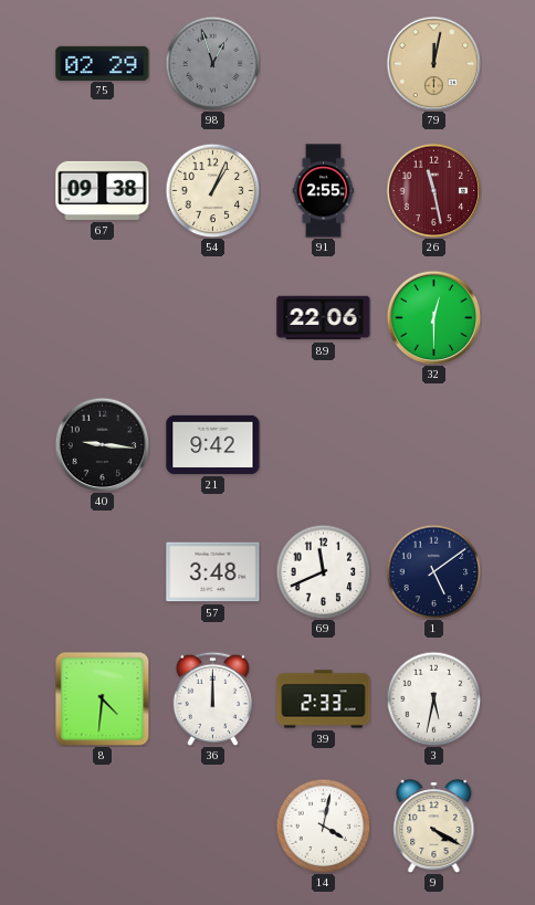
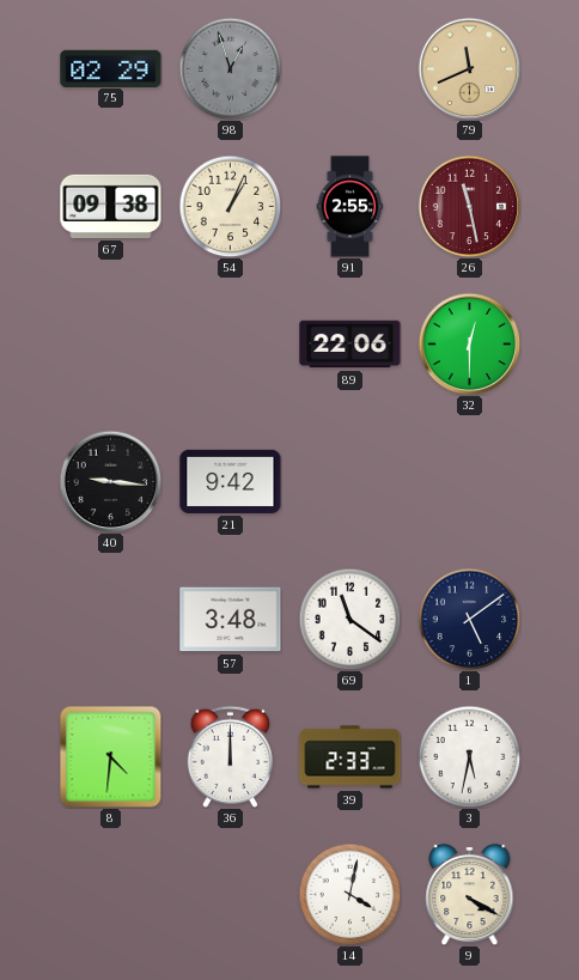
79: 12:02 -> 11:41
69: 11:41 -> 11:21
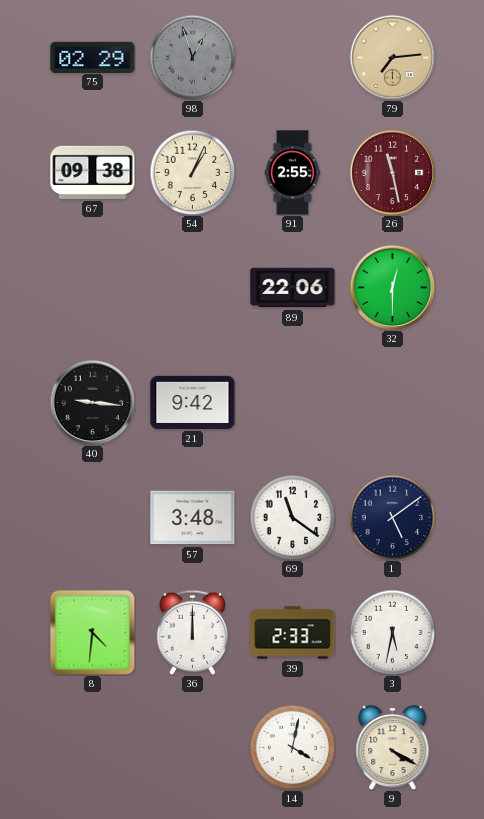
79: 11:41 -> 7:14
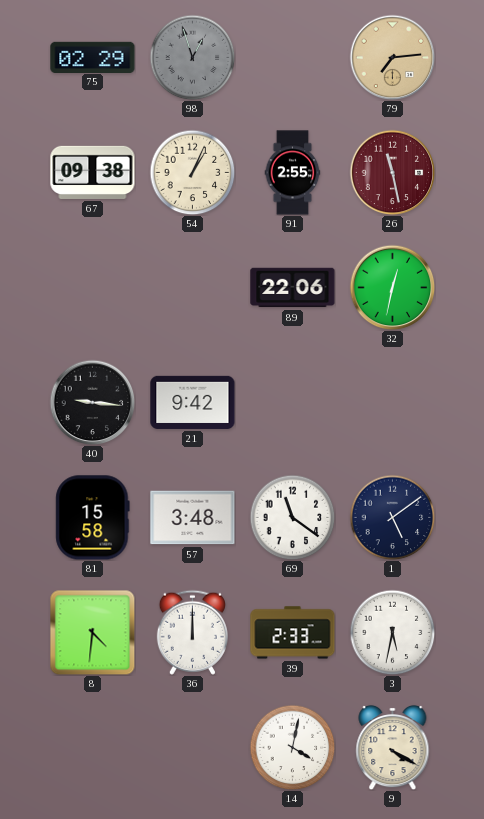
32: 12:30 -> 12:32
81: none -> 15:58
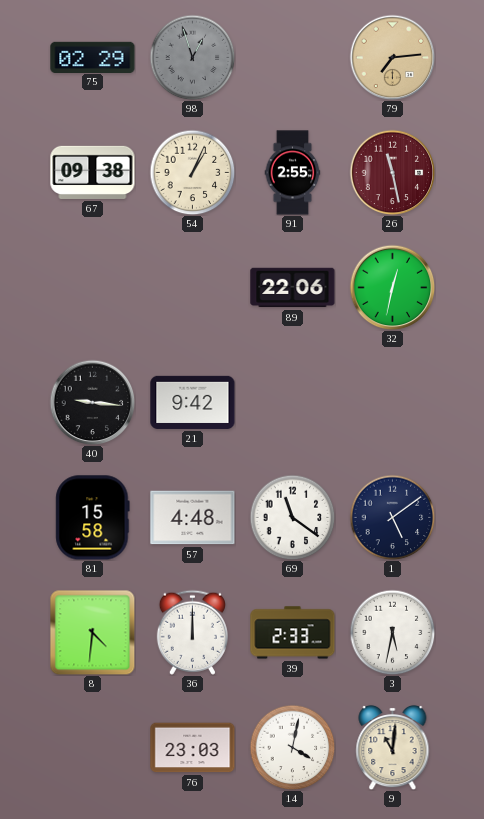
57: 3:48 -> 4:48
76: none -> 23:03
9: 4:20 -> 11:01
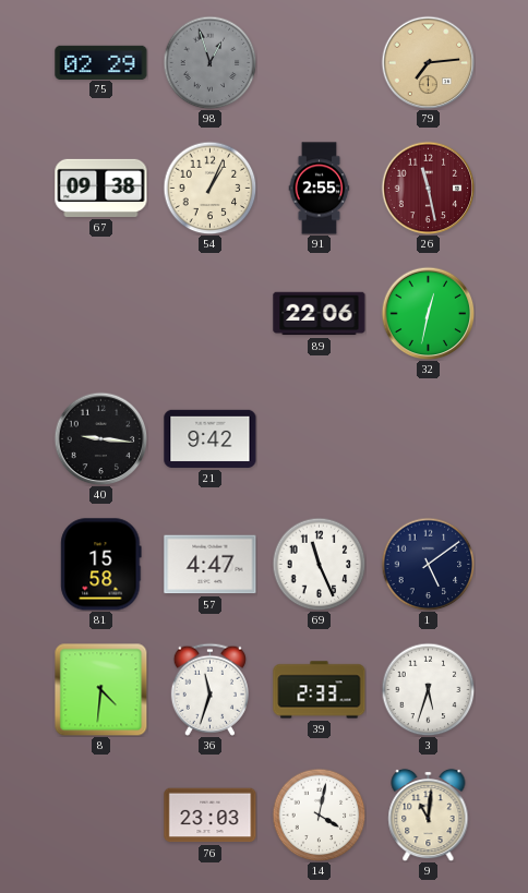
57: 4:48 -> 4:47
69: 11:21 -> 11:26
36: 12:00 -> 11:33
3: 5:32 -> 5:33
